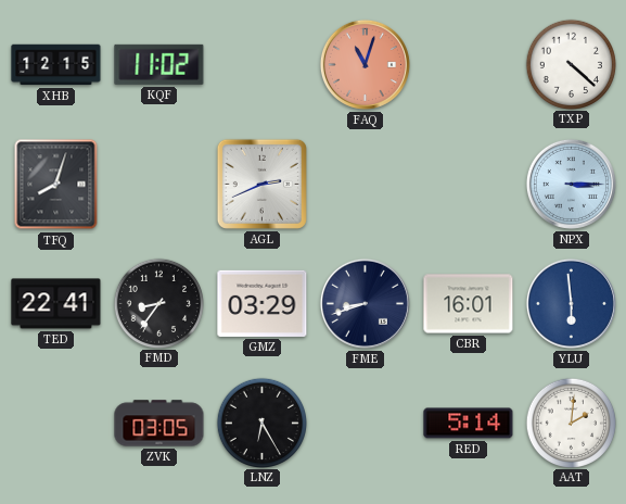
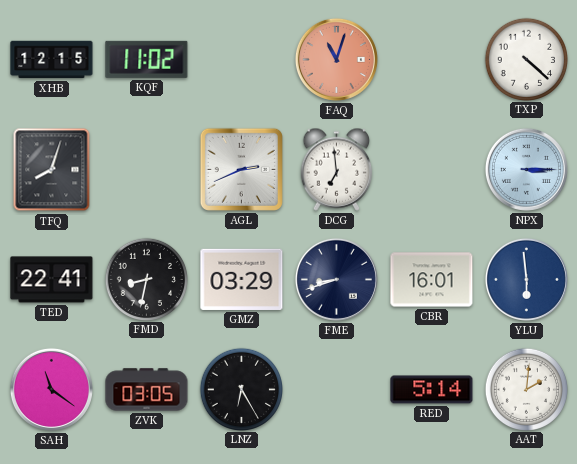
DCG: none -> 6:59
FMD: 8:36 -> 8:32
SAH: none -> 11:21
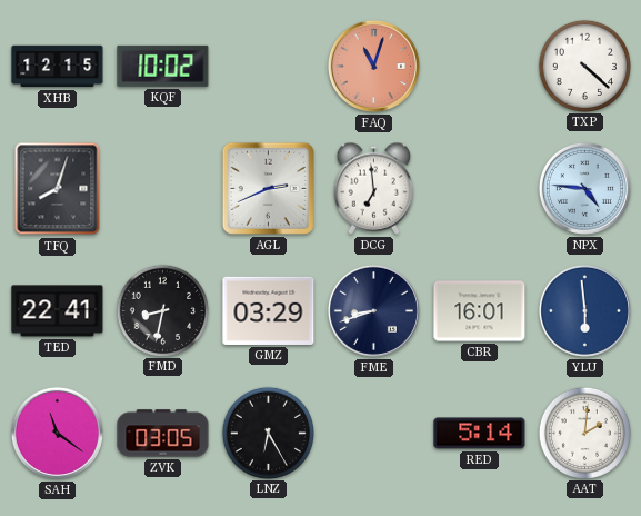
KQF: 11:02 -> 10:02
NPX: 3:15 -> 4:46
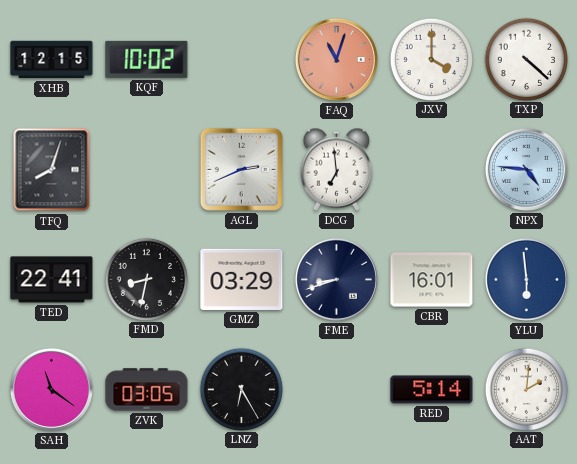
JXV: none -> 4:00
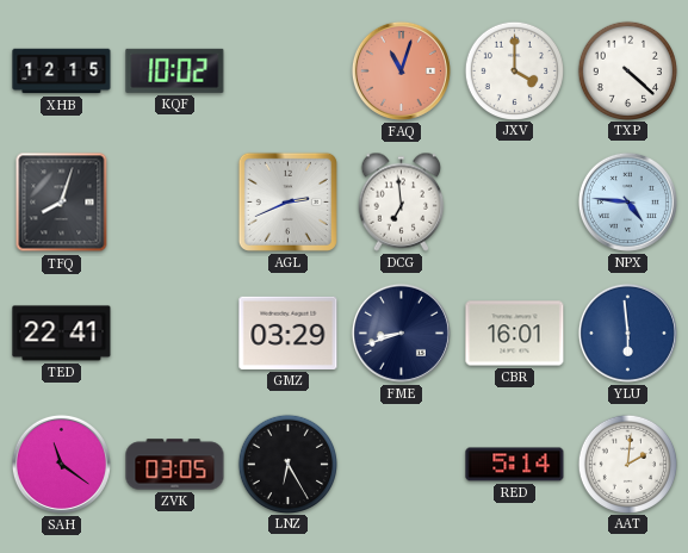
FMD: 8:32 -> none
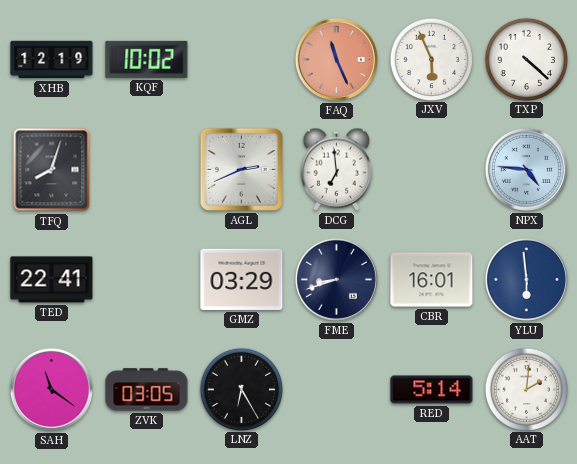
XHB: 12:15 -> 12:19
FAQ: 11:03 -> 11:26
JXV: 4:00 -> 5:56
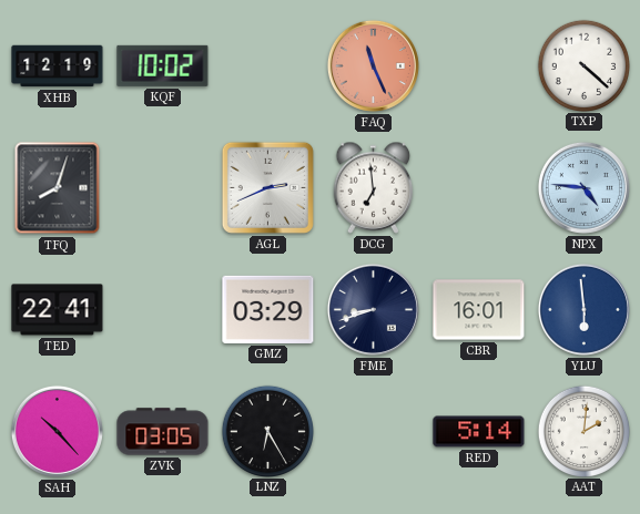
JXV: 5:56 -> none
SAH: 11:21 -> 10:23
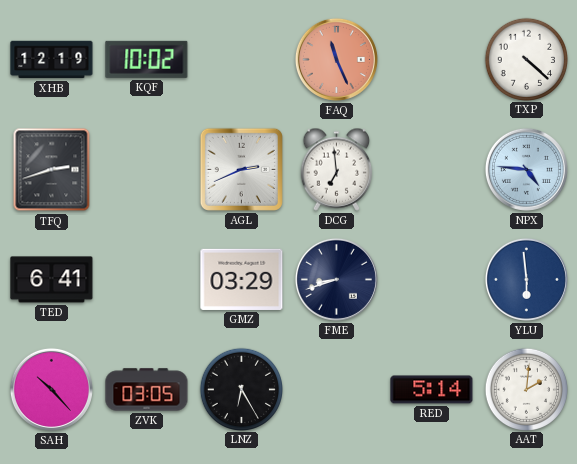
TFQ: 8:03 -> 2:42
TED: 22:41 -> 6:41
CBR: 16:01 -> none
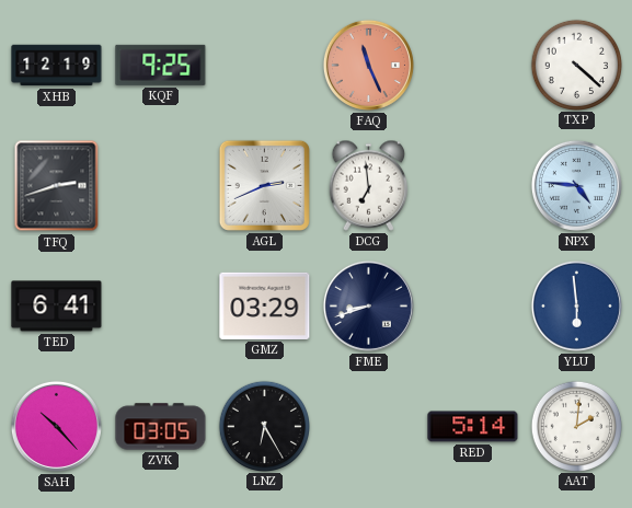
KQF: 10:02 -> 9:25
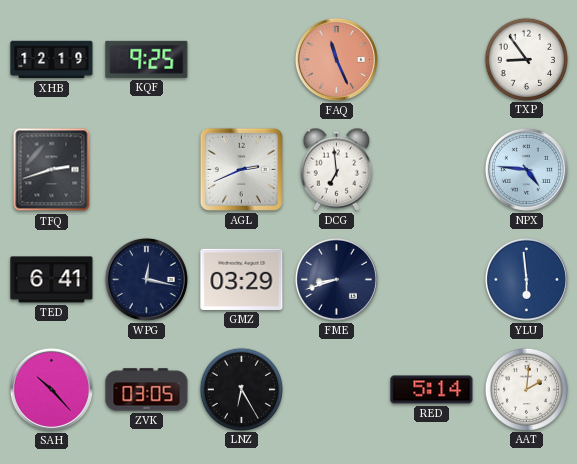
TXP: 4:22 -> 8:54
WPG: none -> 12:17
